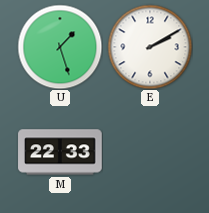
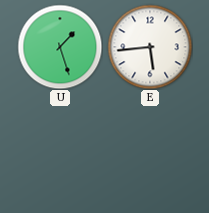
E: 2:10 -> 5:44
M: 22:33 -> none
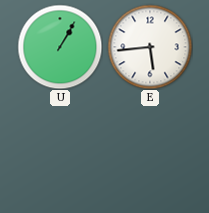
U: 1:27 -> 1:05
